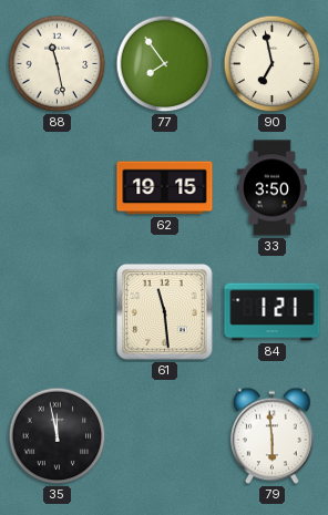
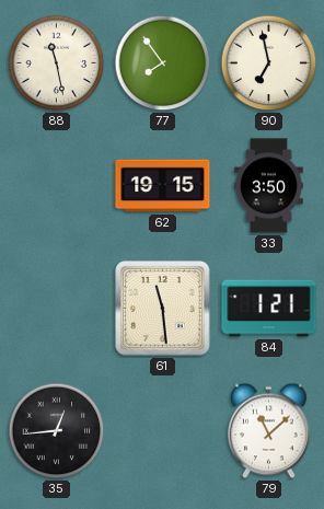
35: 11:58 -> 12:44
79: 5:59 -> 11:08
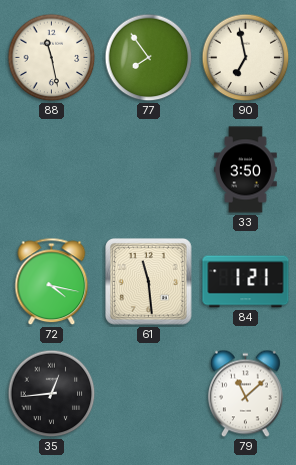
62: 19:15 -> none
72: none -> 4:17
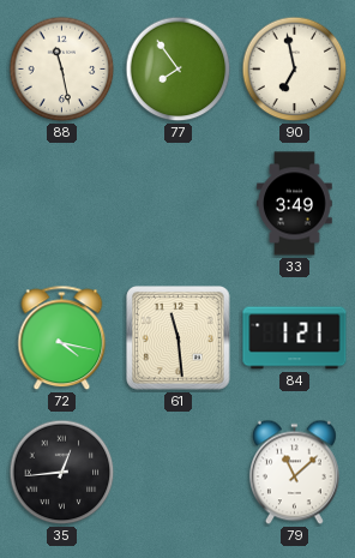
33: 3:50 -> 3:49
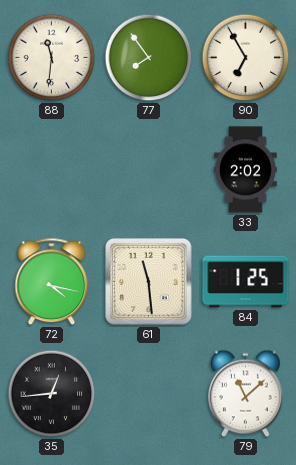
88: 11:28 -> 11:31
90: 6:58 -> 6:55
33: 3:49 -> 2:02
84: 1:21 -> 1:25
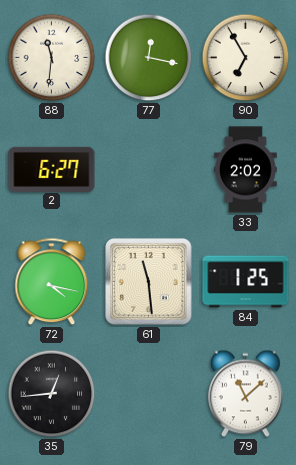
77: 7:54 -> 12:17
2: none -> 6:27
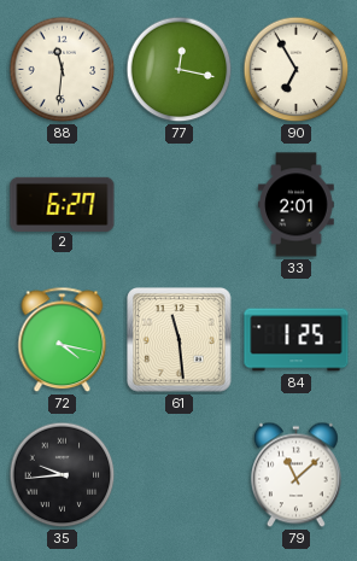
33: 2:02 -> 2:01
35: 12:44 -> 9:44
